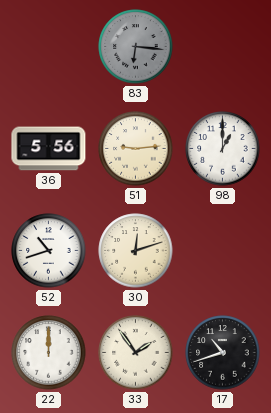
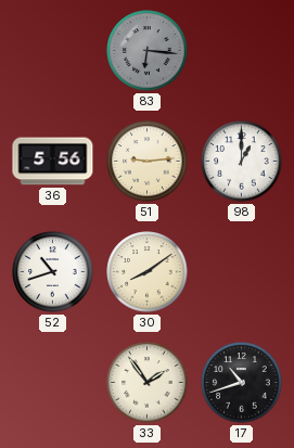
30: 12:12 -> 8:09
22: 12:00 -> none
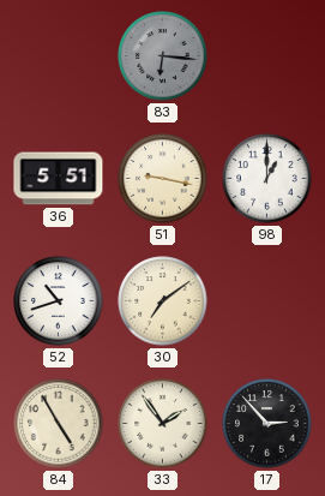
36: 5:56 -> 5:51
51: 9:14 -> 9:17
30: 8:09 -> 7:09
84: none -> 4:55
17: 10:42 -> 2:53
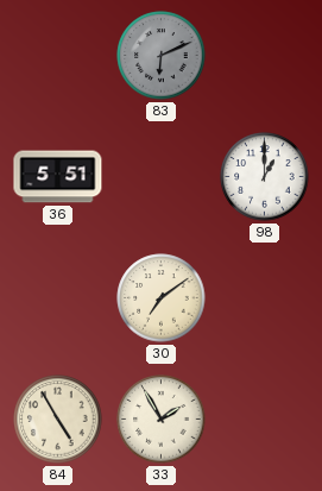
83: 6:16 -> 6:11
51: 9:17 -> none
52: 10:42 -> none
33: 1:54 -> 1:55
17: 2:53 -> none
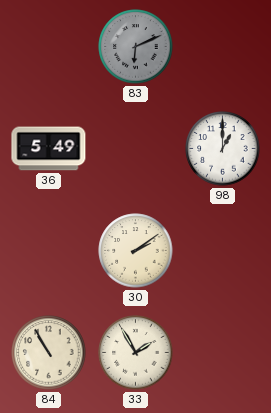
36: 5:51 -> 5:49
30: 7:09 -> 2:09
84: 4:55 -> 10:55
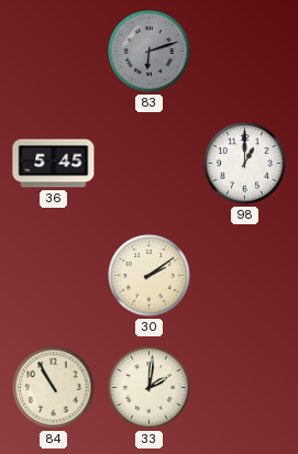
83: 6:11 -> 6:12
36: 5:49 -> 5:45
33: 1:55 -> 2:01
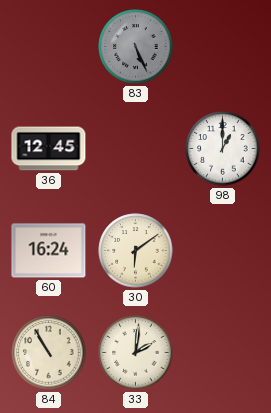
83: 6:12 -> 5:26
36: 5:45 -> 12:45
60: none -> 16:24
30: 2:09 -> 6:09
